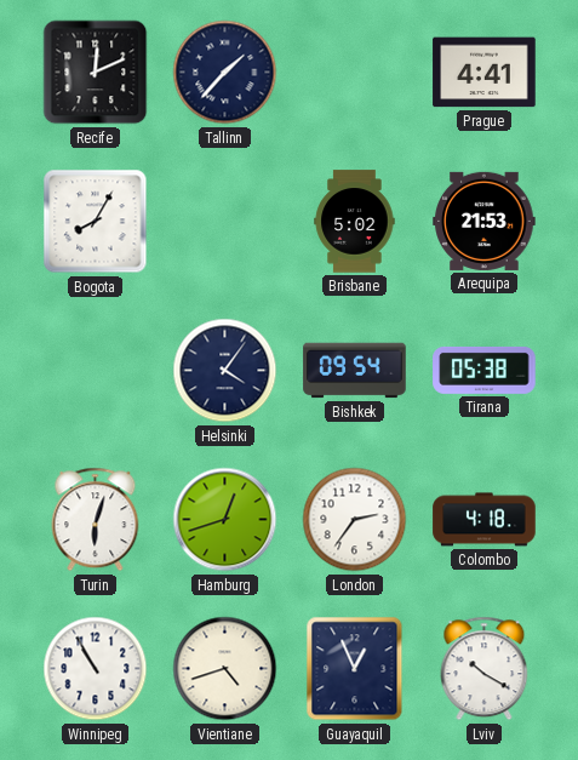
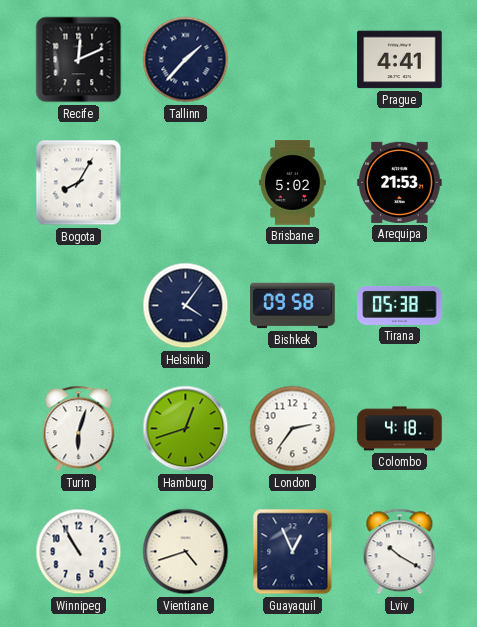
Bishkek: 09:54 -> 09:58
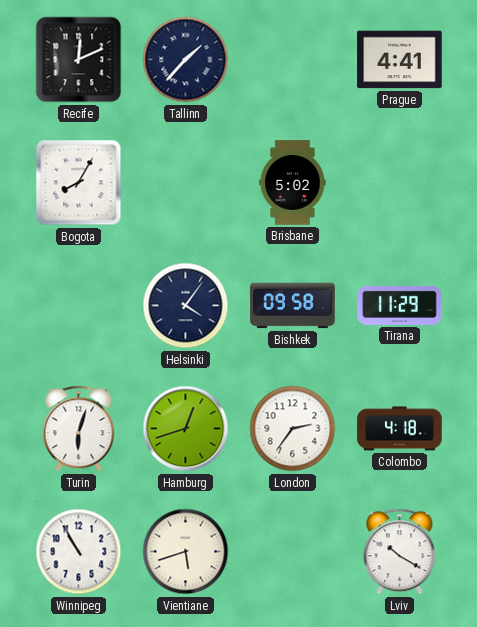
Arequipa: 21:53 -> none
Tirana: 05:38 -> 11:29
Vientiane: 4:42 -> 5:42
Guayaquil: 12:56 -> none
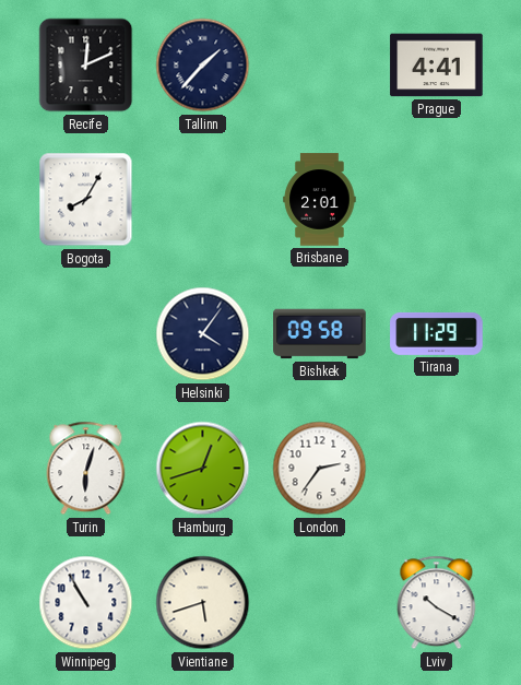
Brisbane: 5:02 -> 2:01
Colombo: 4:18 -> none
